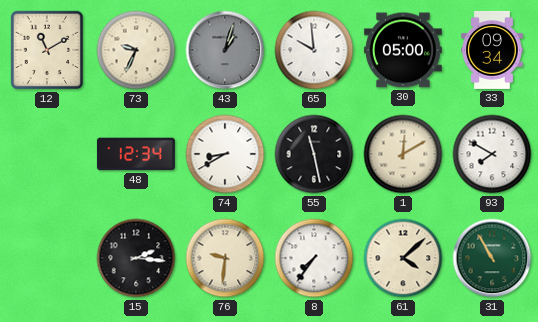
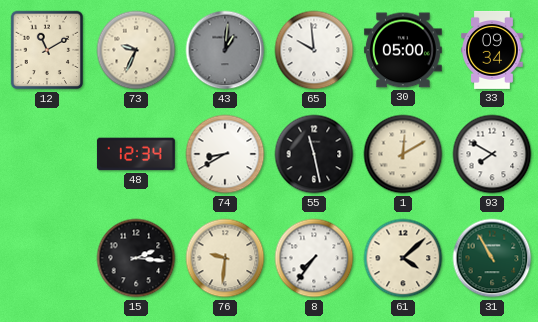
43: 1:03 -> 1:01
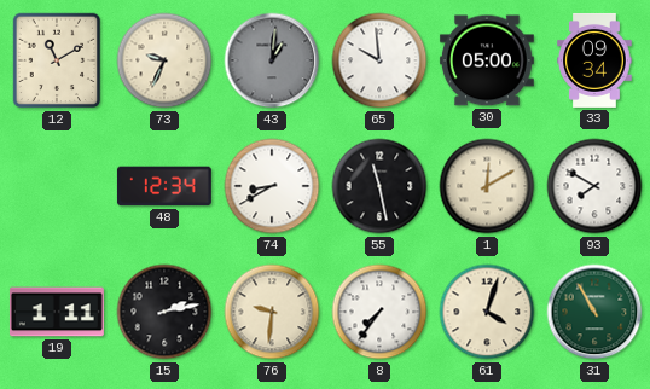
19: none -> 1:11
15: 2:16 -> 2:13
61: 4:08 -> 4:03
